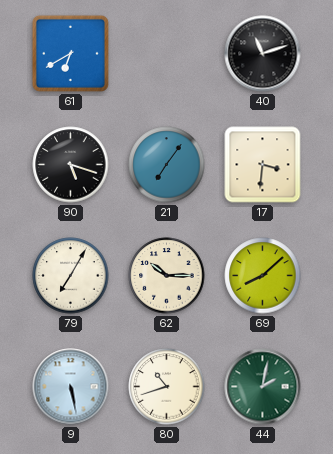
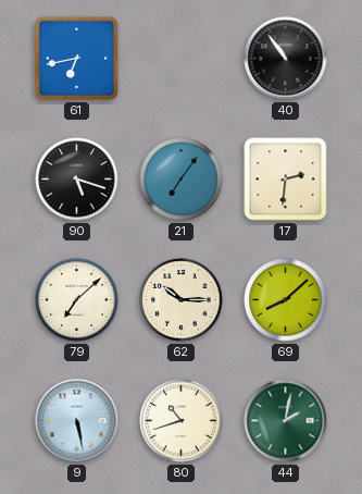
61: 6:40 -> 6:43
40: 11:12 -> 10:54
17: 3:31 -> 2:31
79: 7:05 -> 7:08
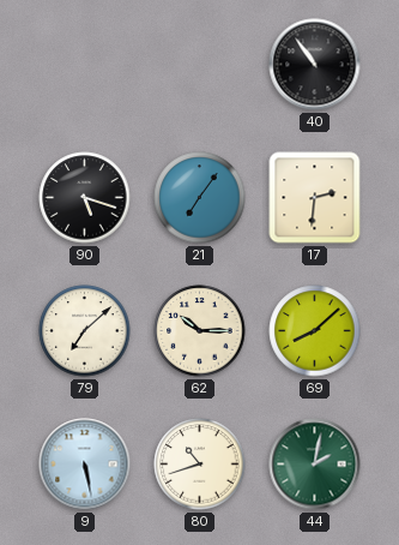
61: 6:43 -> none
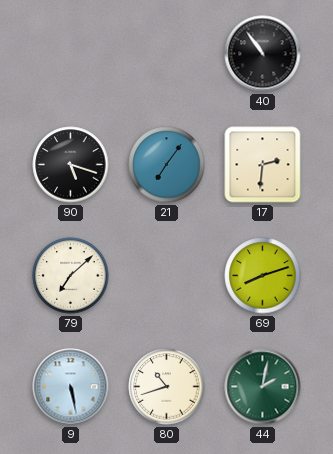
62: 10:15 -> none
69: 8:08 -> 8:12
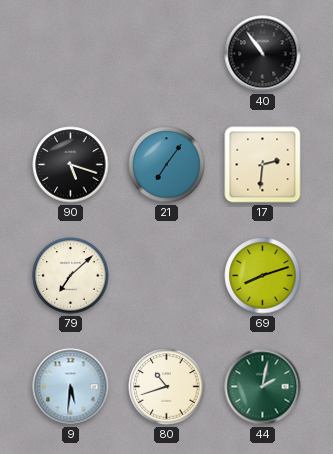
9: 5:28 -> 5:31
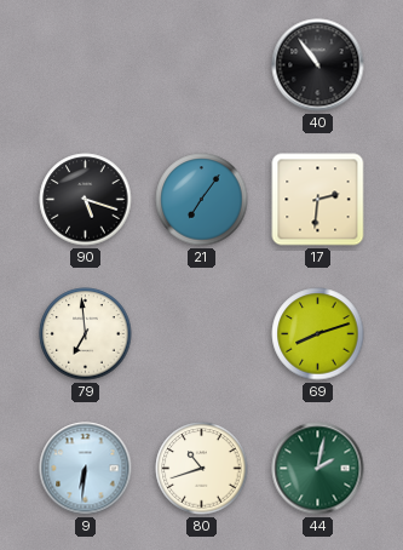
79: 7:08 -> 6:59
9: 5:31 -> 6:31
